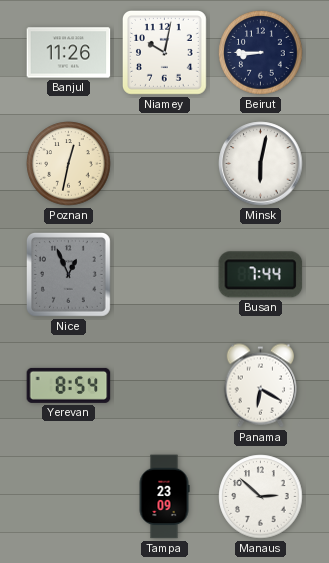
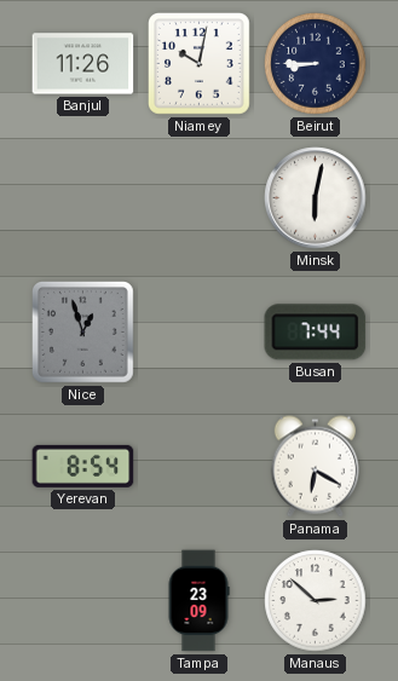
Poznan: 12:32 -> none
Nice: 12:56 -> 12:57
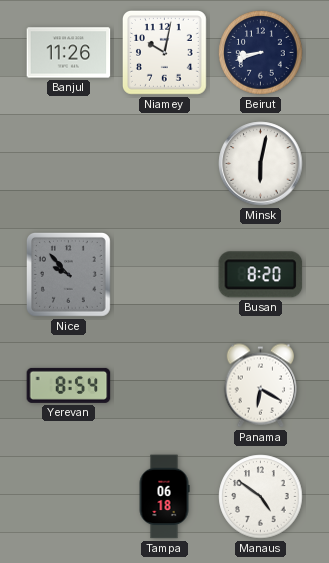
Beirut: 8:45 -> 8:42
Nice: 12:57 -> 9:53
Busan: 7:44 -> 8:20
Tampa: 23:09 -> 06:18
Manaus: 2:52 -> 4:51
